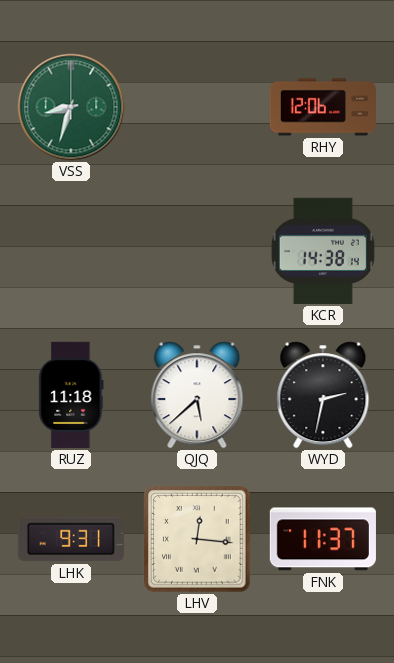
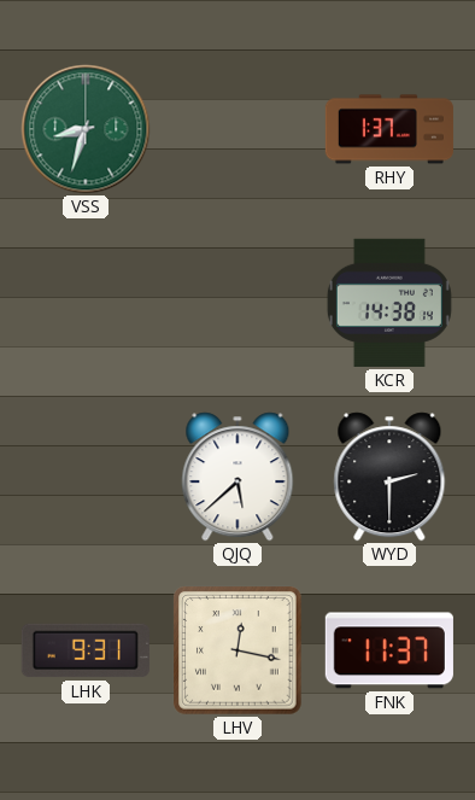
RHY: 12:06 -> 1:37
RUZ: 11:18 -> none
WYD: 2:32 -> 2:30
LHV: 12:16 -> 12:17
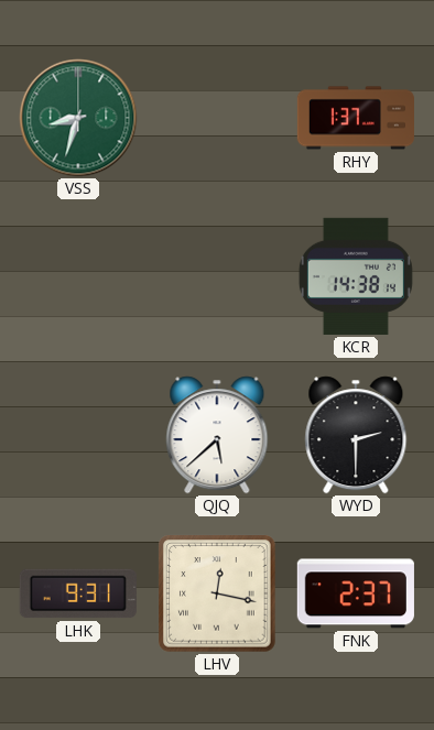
FNK: 11:37 -> 2:37
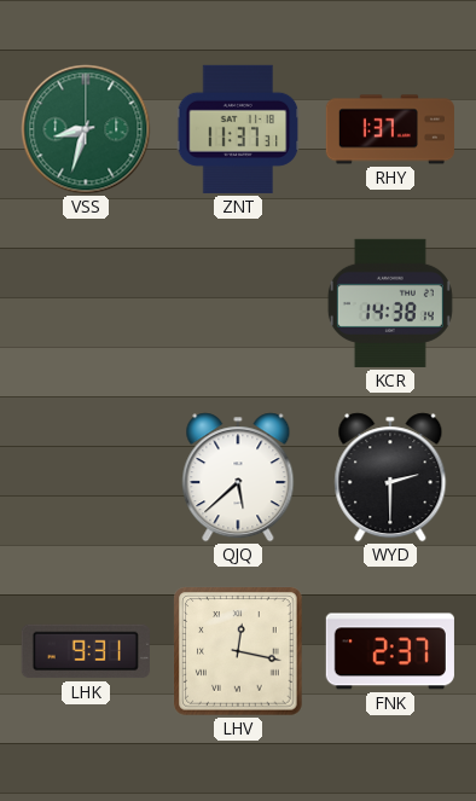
ZNT: none -> 11:37
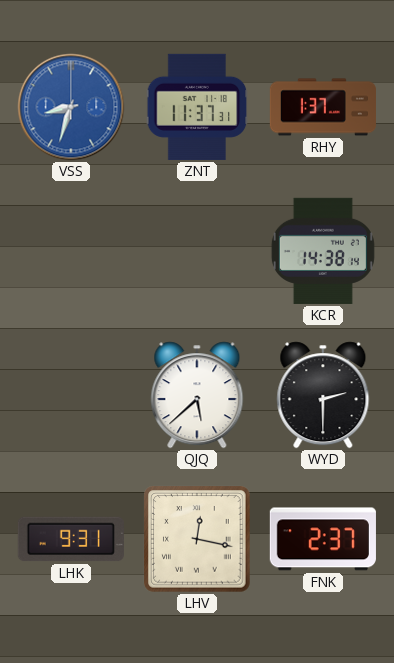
VSS dial: green -> blue
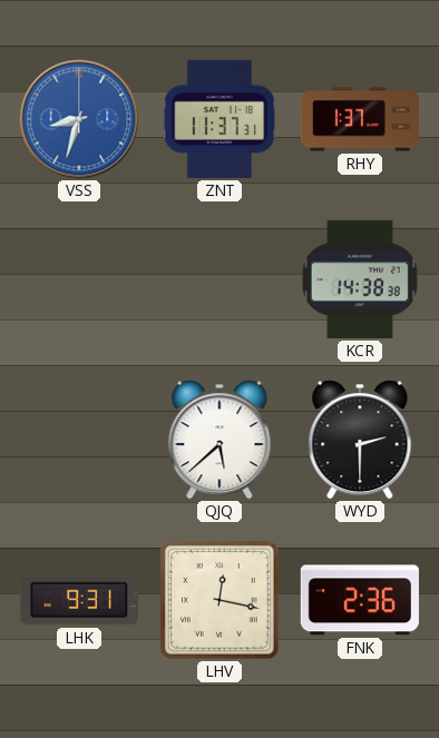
KCR: 14:38:14 -> 14:38:38
FNK: 2:37 -> 2:36
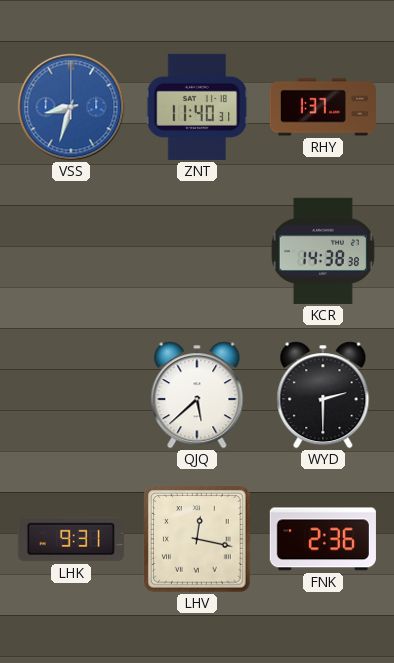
ZNT: 11:37 -> 11:40
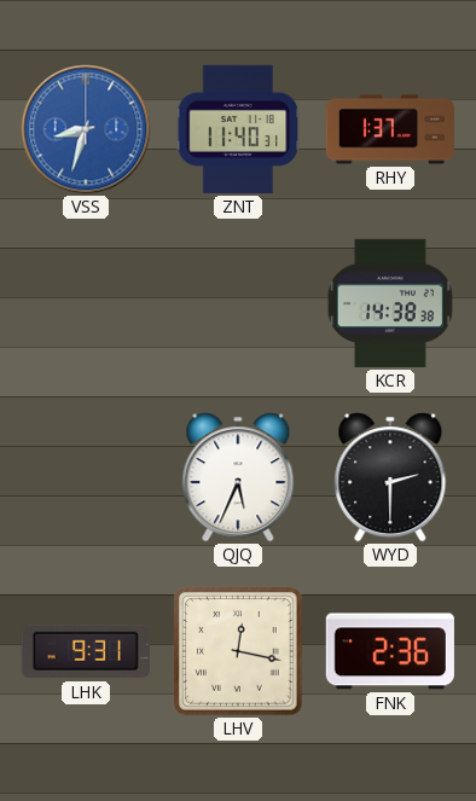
QJQ: 5:38 -> 5:34
